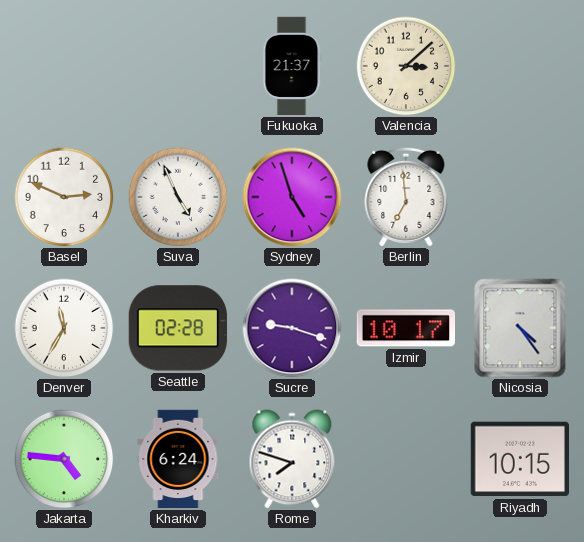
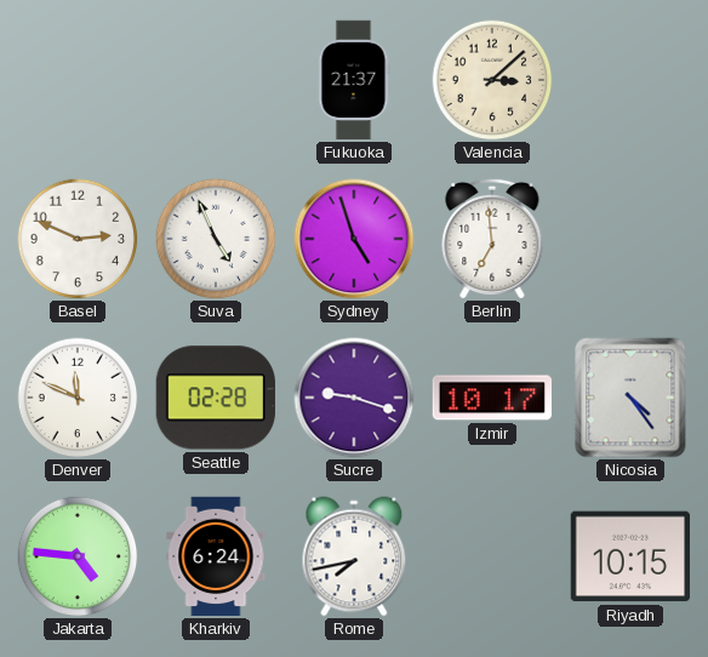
Denver: 11:35 -> 11:49
Rome: 7:48 -> 7:43
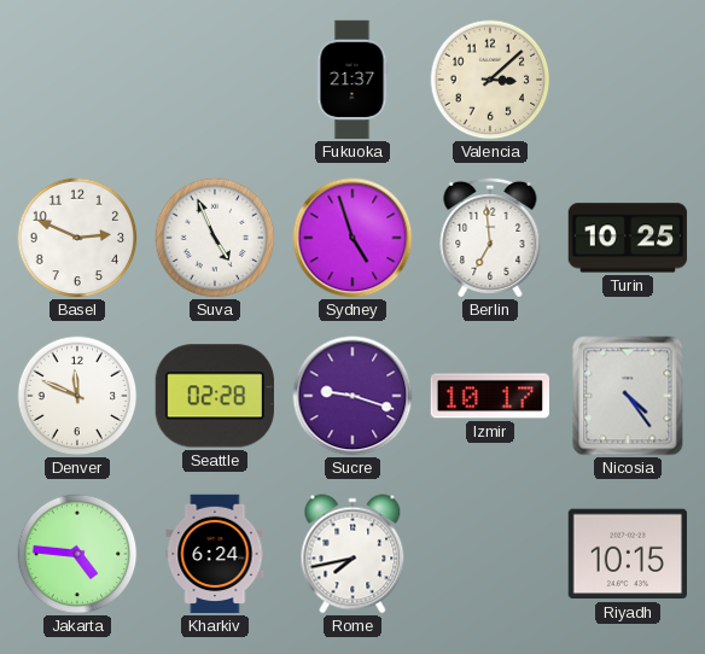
Turin: none -> 10:25
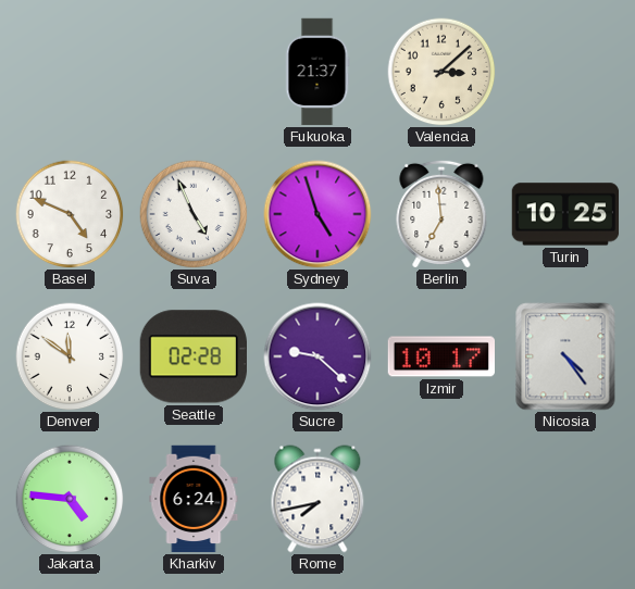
Basel: 2:49 -> 4:49
Denver: 11:49 -> 11:51
Sucre: 9:18 -> 9:22
Riyadh: 10:15 -> none
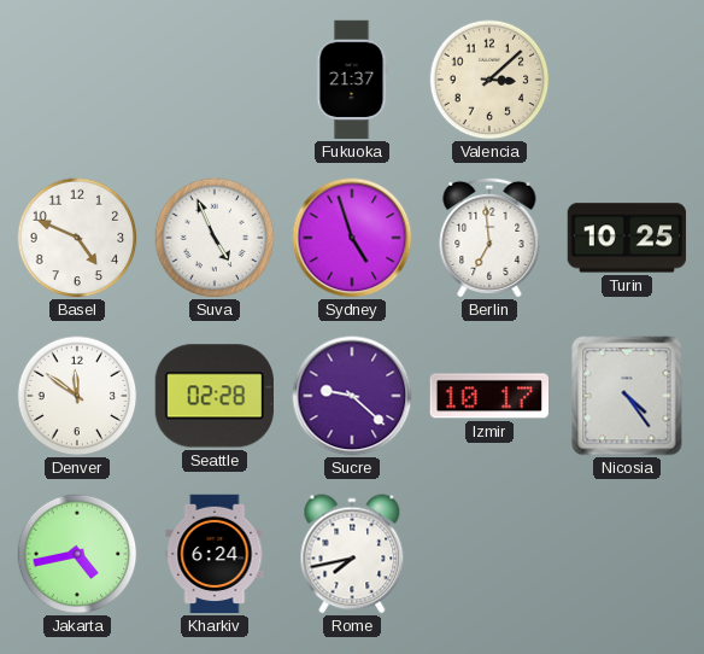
Jakarta: 4:46 -> 4:43
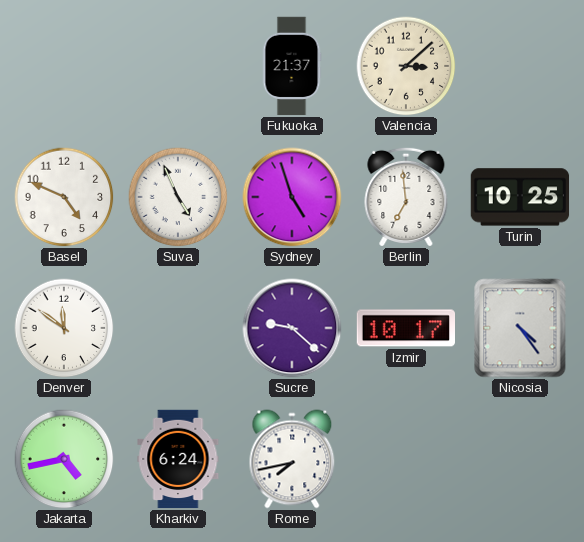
Seattle: 02:28 -> none
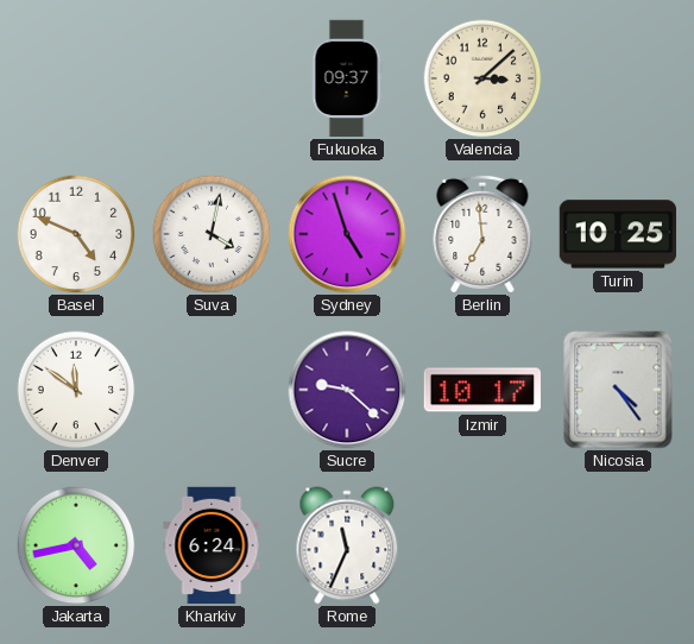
Fukuoka: 21:37 -> 09:37
Suva: 4:56 -> 4:02
Rome: 7:43 -> 11:34
